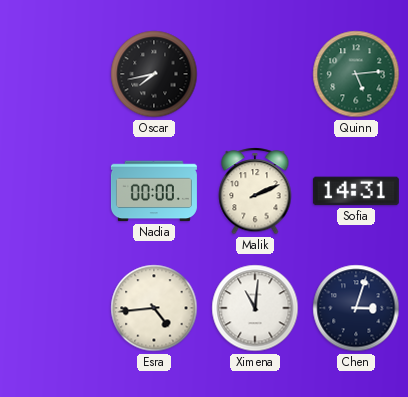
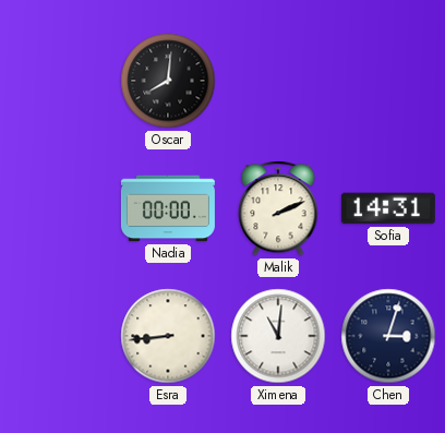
Oscar: 7:43 -> 8:01
Quinn: 5:14 -> none
Esra: 4:44 -> 8:44
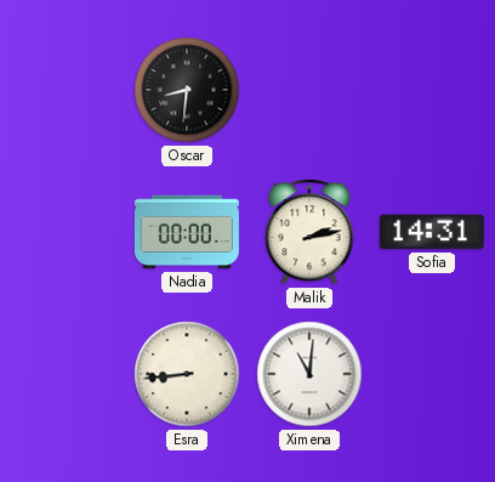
Oscar: 8:01 -> 8:31
Malik: 2:11 -> 2:13
Chen: 3:03 -> none
